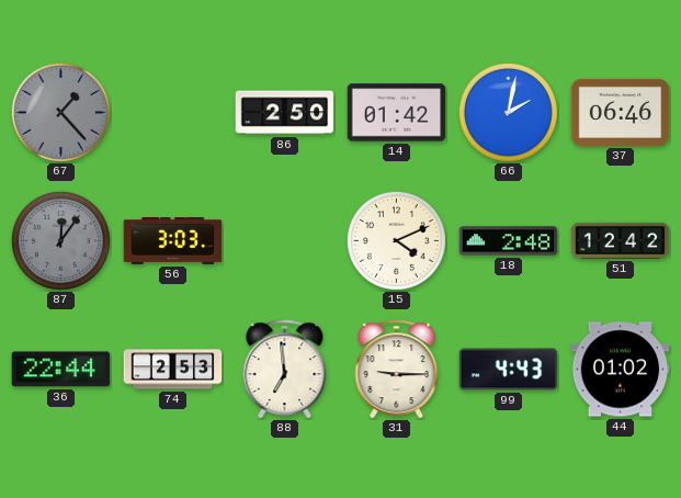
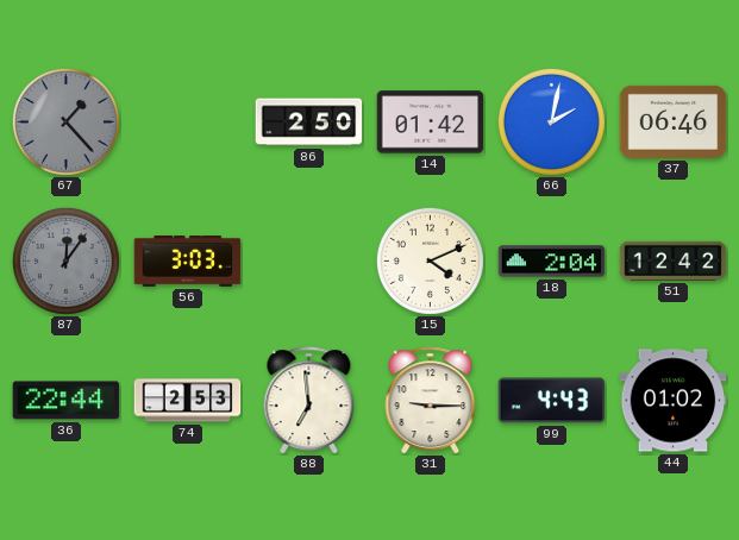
18: 2:48 -> 2:04
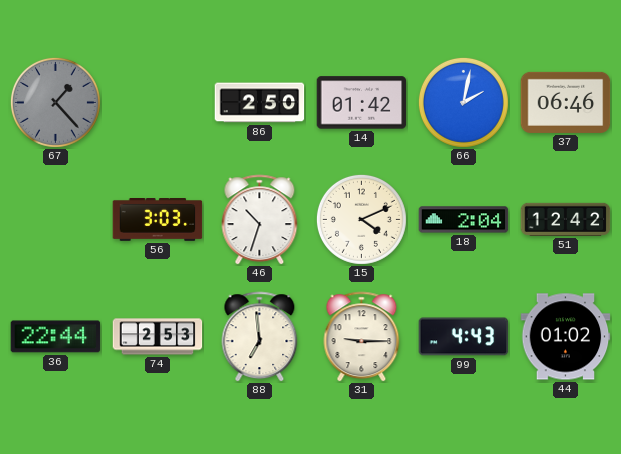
87: 12:06 -> none
46: none -> 10:33
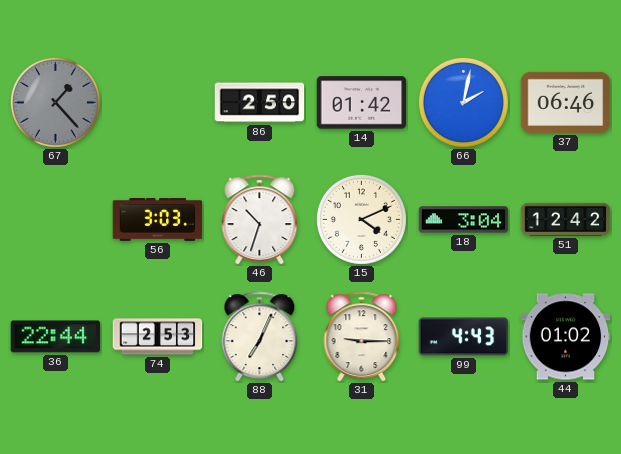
18: 2:04 -> 3:04
88: 6:59 -> 7:04
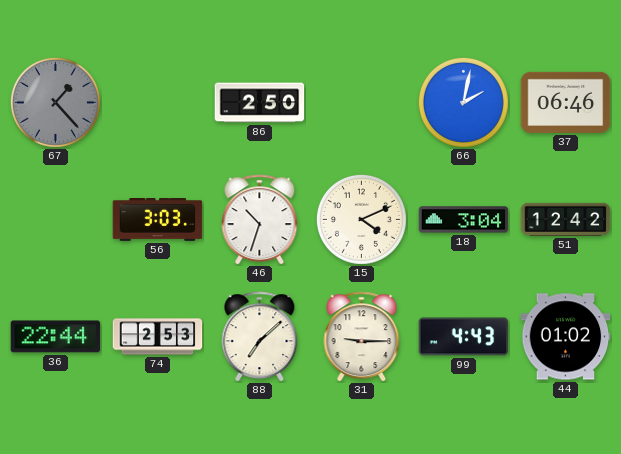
14: 01:42 -> none
88: 7:04 -> 7:08
